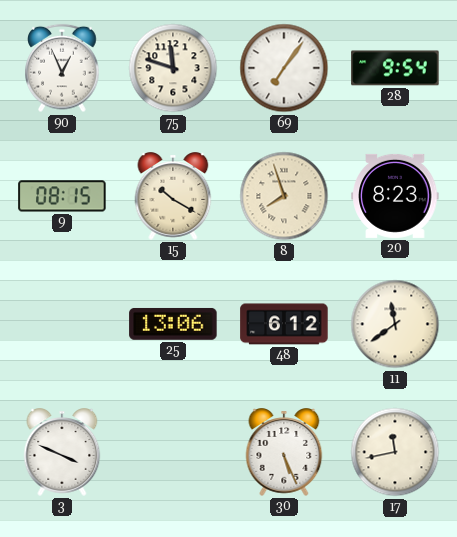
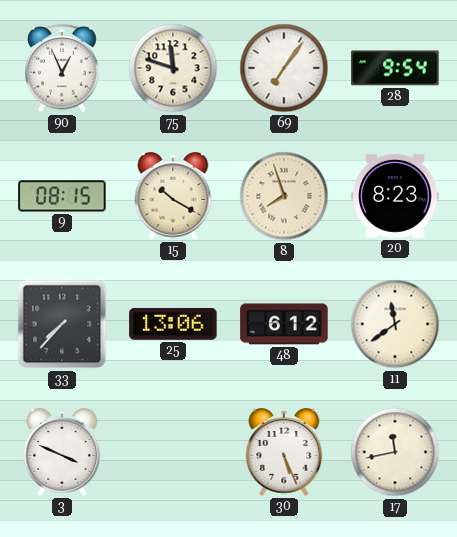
33: none -> 7:37
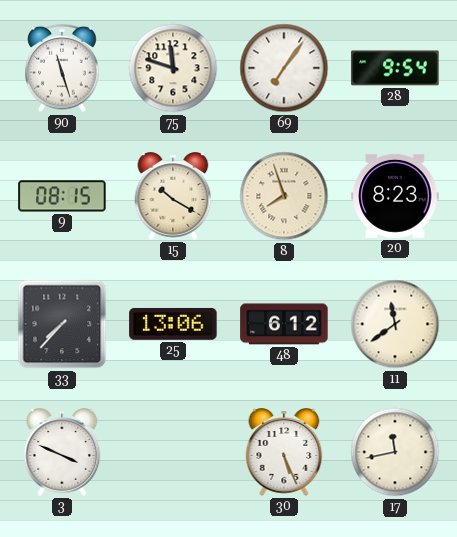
90: 12:56 -> 11:27
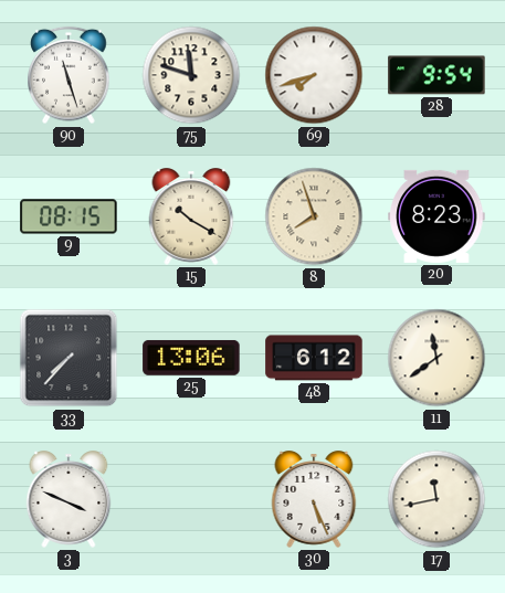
69: 7:06 -> 7:42
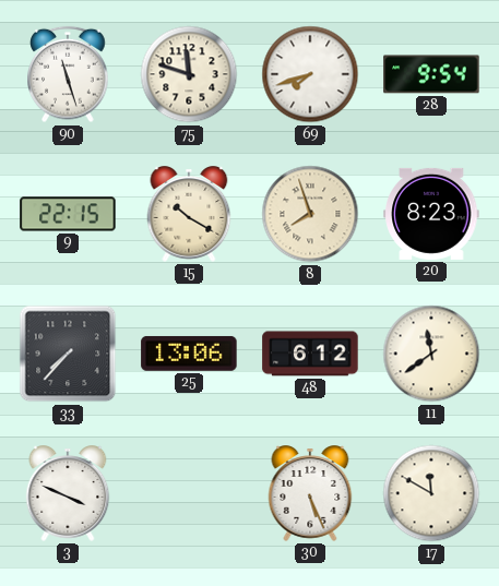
9: 08:15 -> 22:15
17: 11:43 -> 11:50
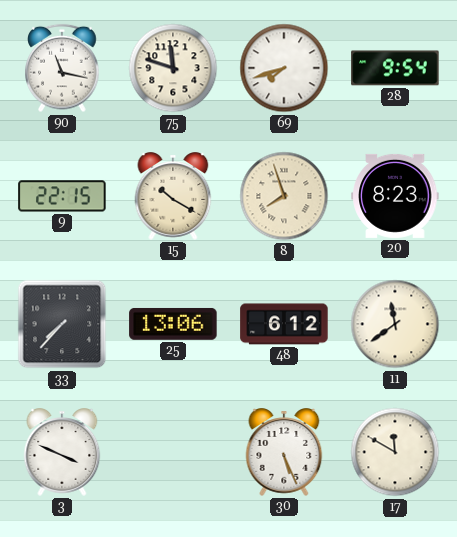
90: 11:27 -> 11:17
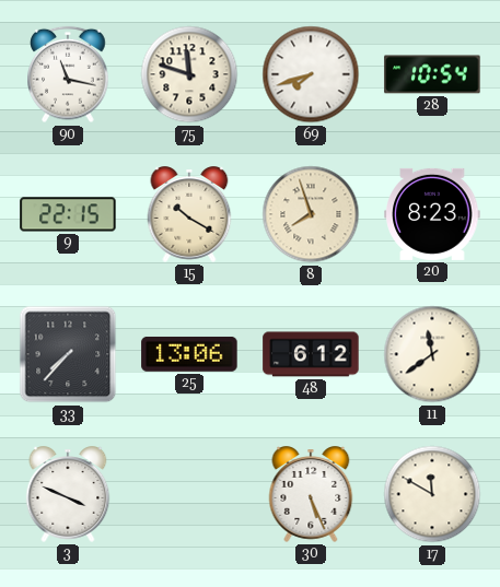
28: 9:54 -> 10:54
